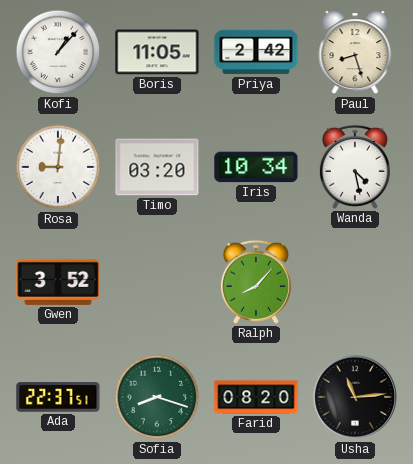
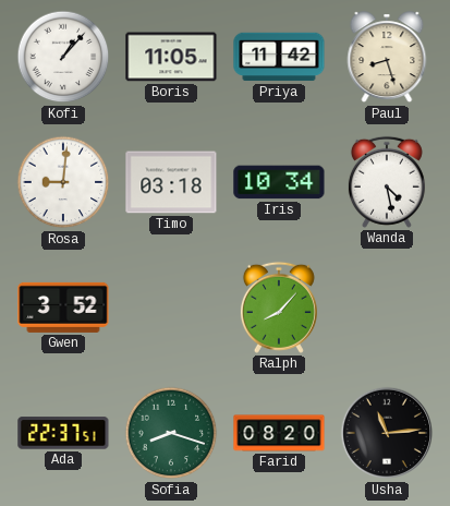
Priya: 2:42 -> 11:42
Timo: 03:20 -> 03:18
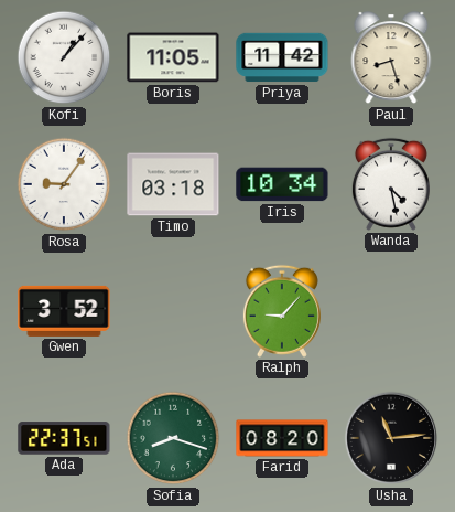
Rosa: 9:01 -> 9:06
Ralph: 8:07 -> 9:07
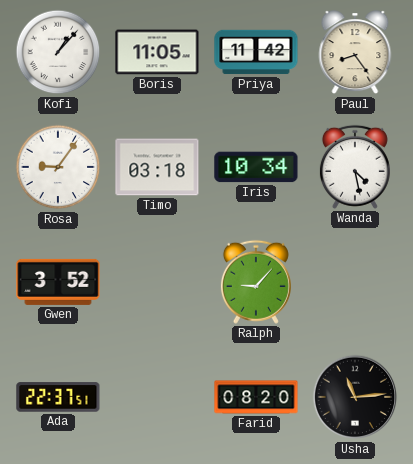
Paul: 8:27 -> 8:24
Sofia: 8:18 -> none
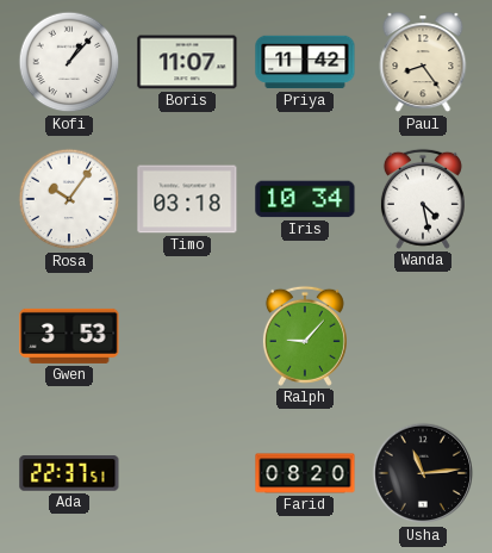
Boris: 11:05 -> 11:07
Rosa: 9:06 -> 10:06
Gwen: 3:52 -> 3:53
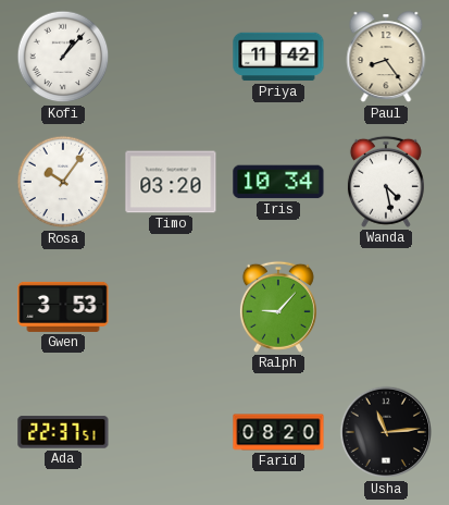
Boris: 11:07 -> none
Timo: 03:18 -> 03:20
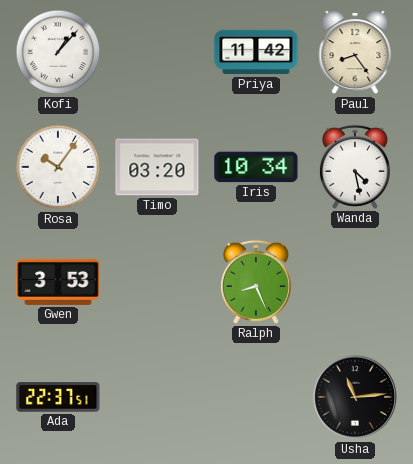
Ralph: 9:07 -> 8:26
Farid: 08:20 -> none
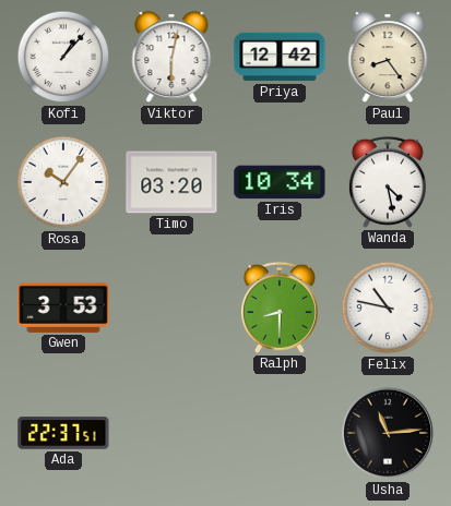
Viktor: none -> 6:02
Priya: 11:42 -> 12:42
Ralph: 8:26 -> 8:30
Felix: none -> 10:47
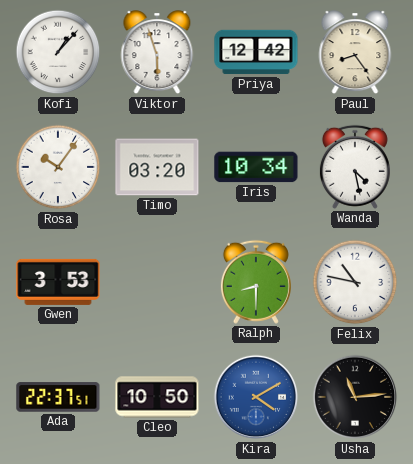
Viktor: 6:02 -> 5:57
Cleo: none -> 10:50
Kira: none -> 4:10
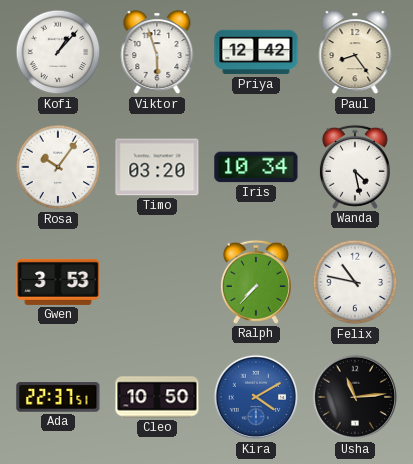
Ralph: 8:30 -> 7:37
